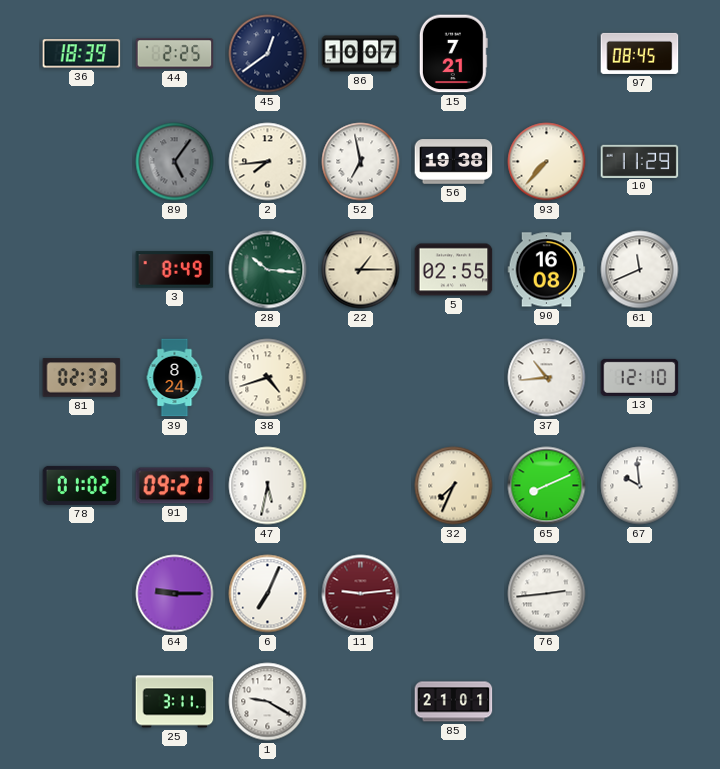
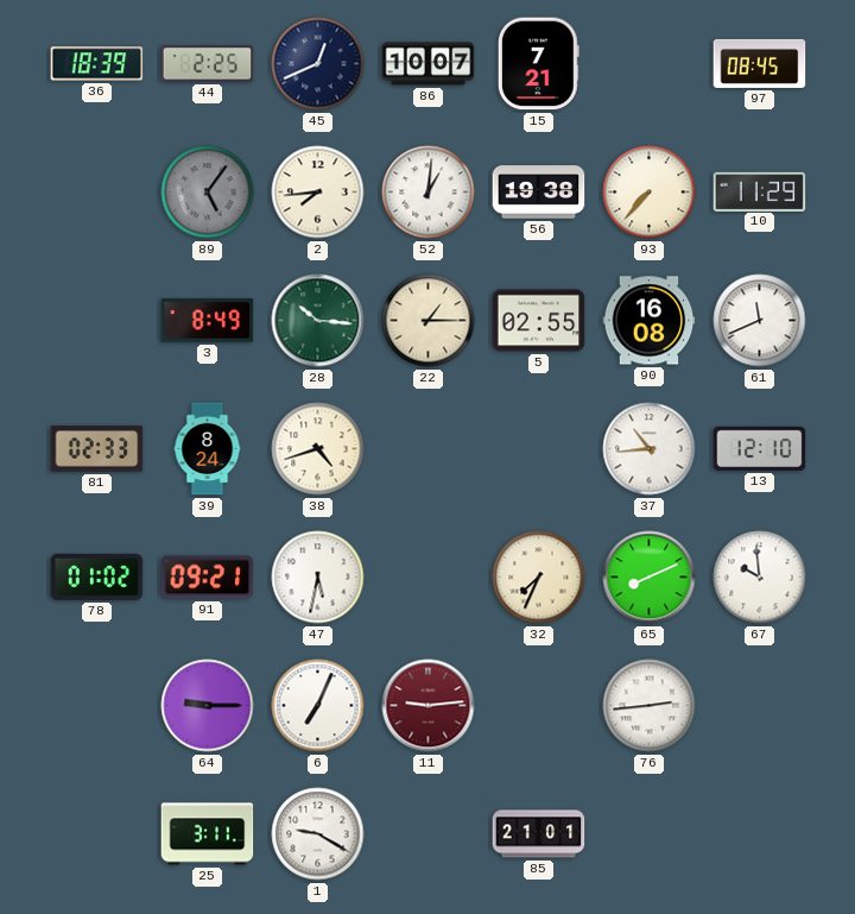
45: 12:39 -> 12:41
52: 6:58 -> 1:01
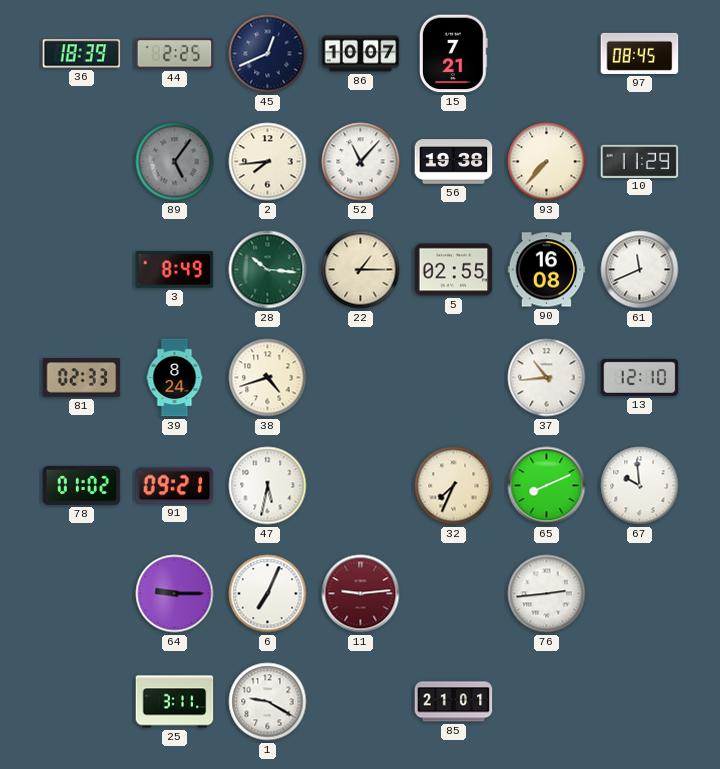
52: 1:01 -> 11:07
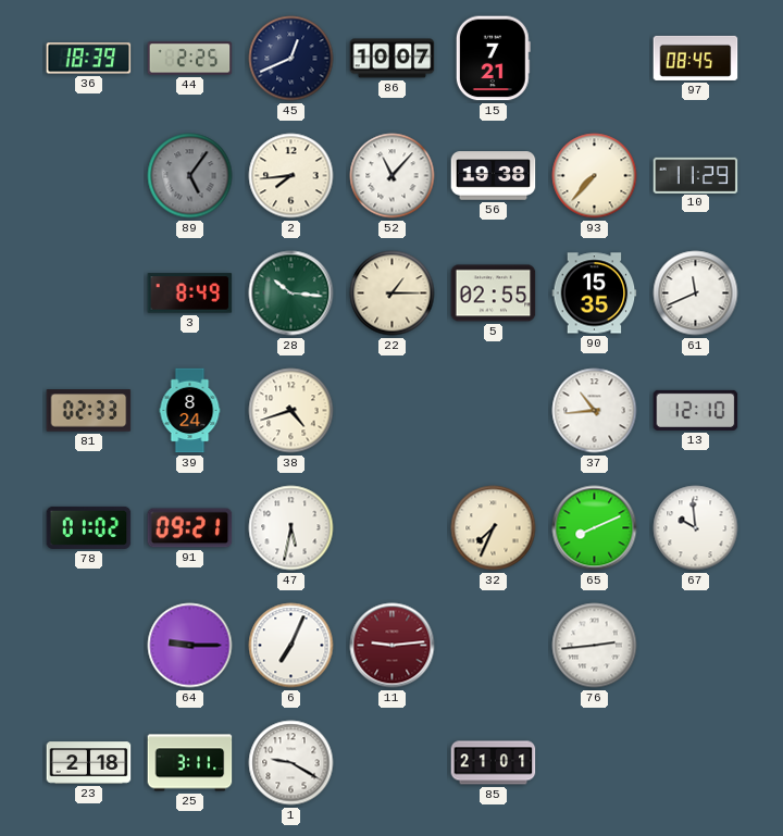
90: 16:08 -> 15:35
23: none -> 2:18
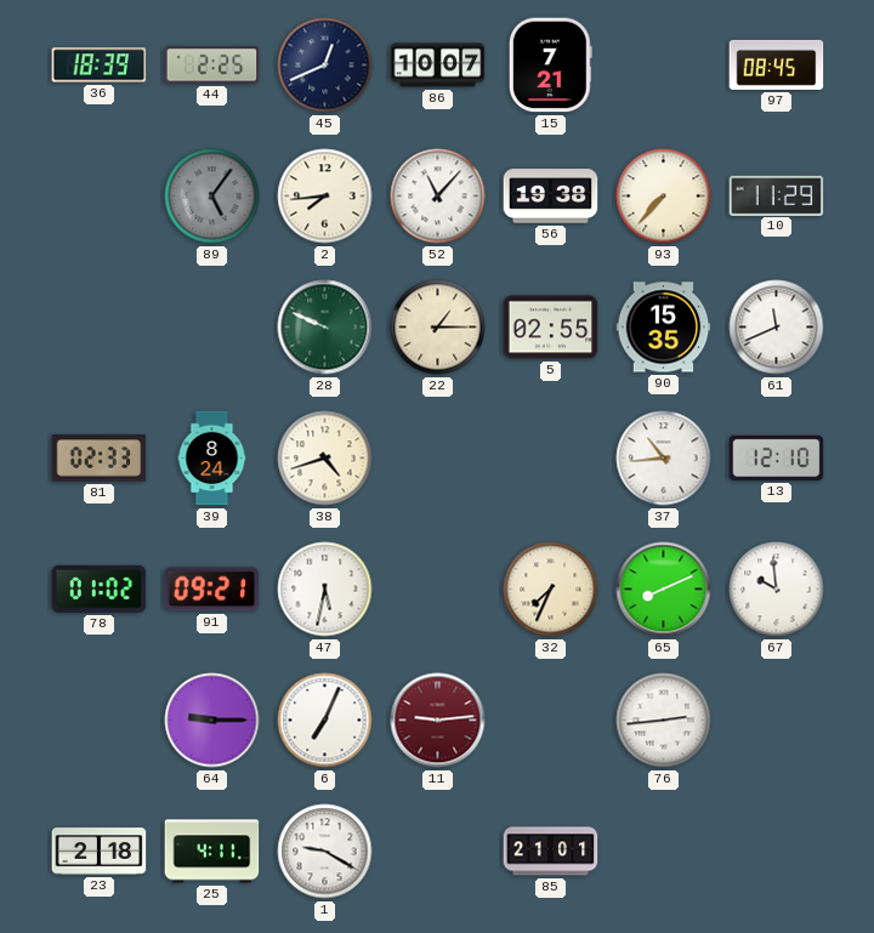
3: 8:49 -> none
28: 10:16 -> 9:49
25: 3:11 -> 4:11
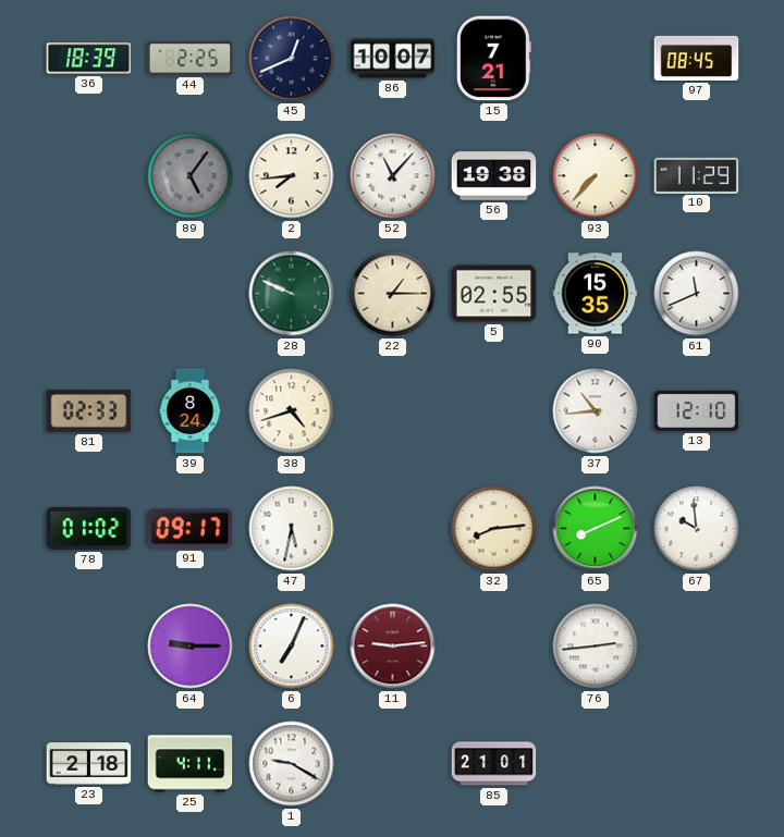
91: 09:21 -> 09:17
32: 7:34 -> 8:14
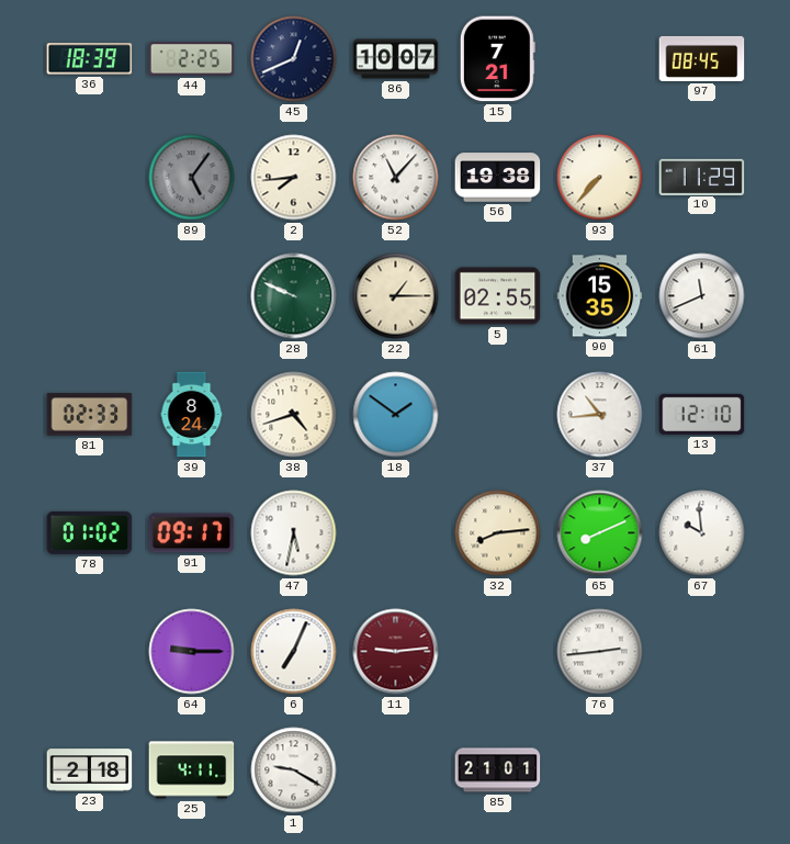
18: none -> 1:51
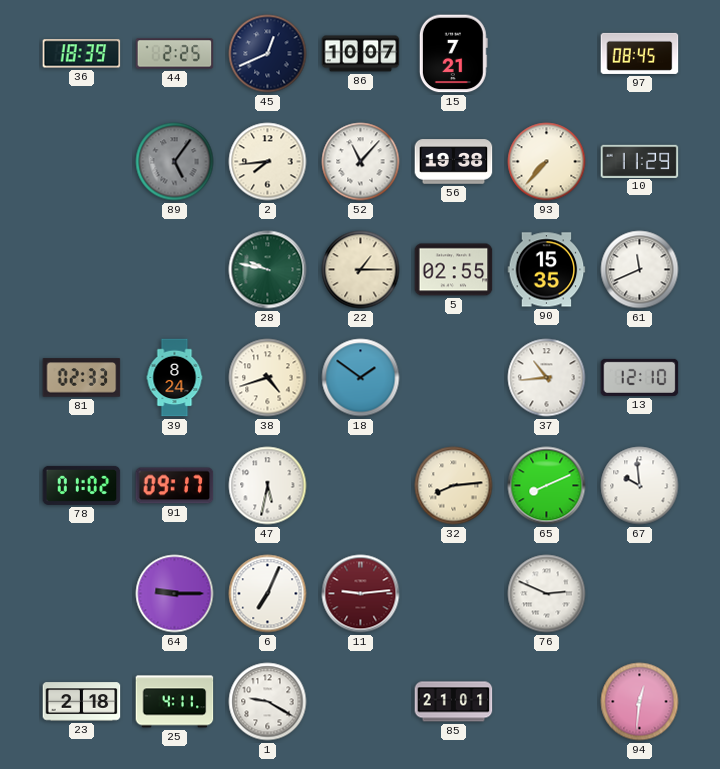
28: 9:49 -> 9:47
76: 2:44 -> 2:49
94: none -> 12:31
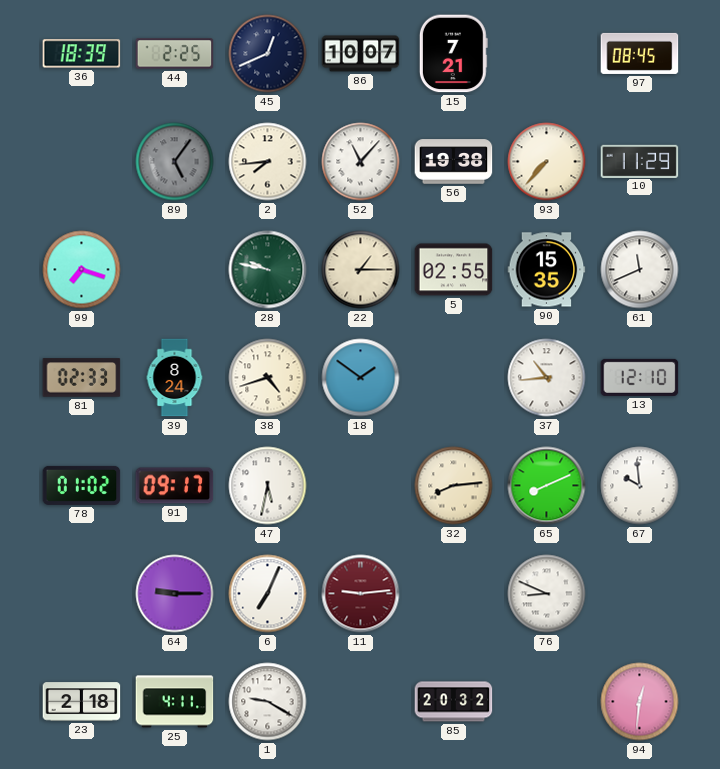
99: none -> 7:18
76: 2:49 -> 8:49
85: 21:01 -> 20:32
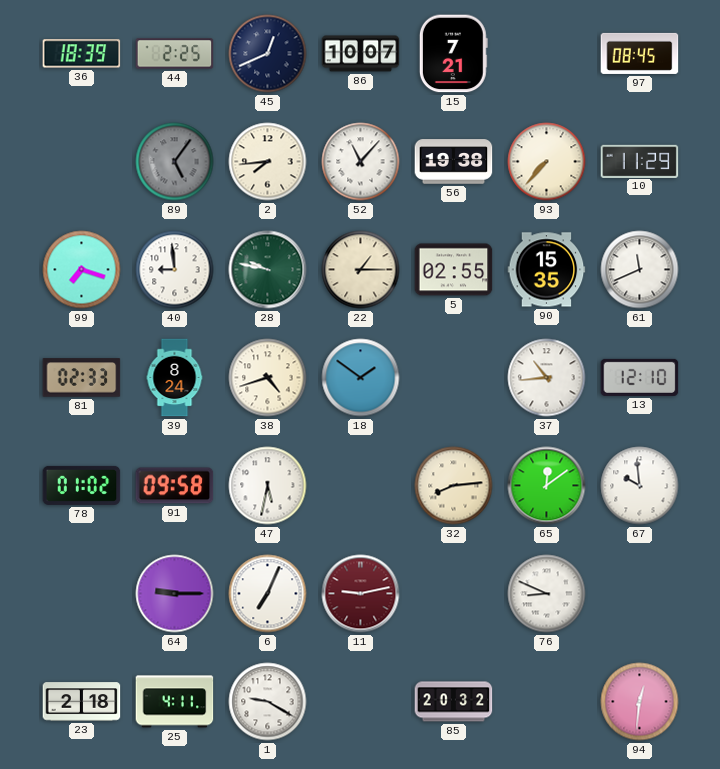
40: none -> 8:59
91: 09:17 -> 09:58
65: 8:11 -> 12:09
11: 9:14 -> 9:13
